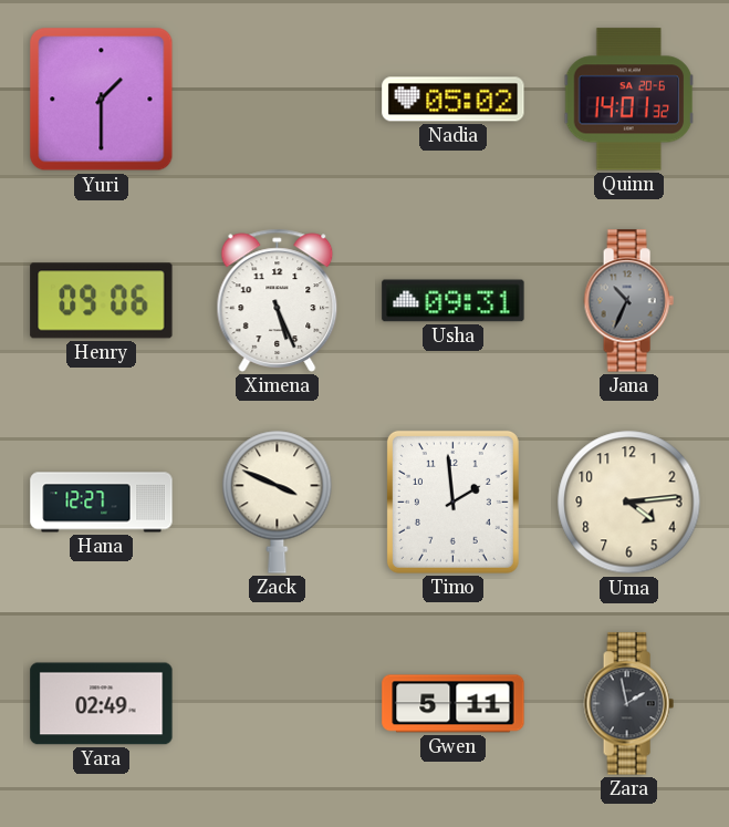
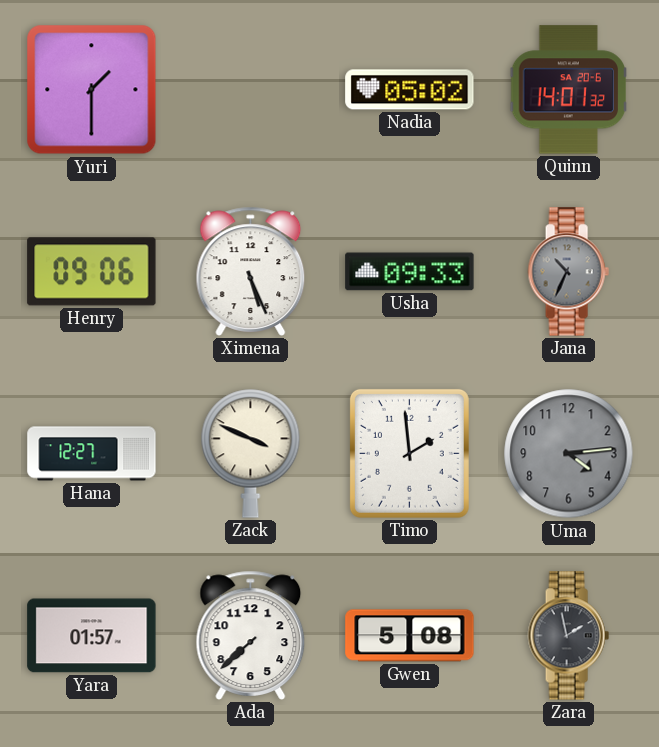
Usha: 09:31 -> 09:33
Uma dial: cream -> grey
Yara: 02:49 -> 01:57
Ada: none -> 7:38
Gwen: 5:11 -> 5:08
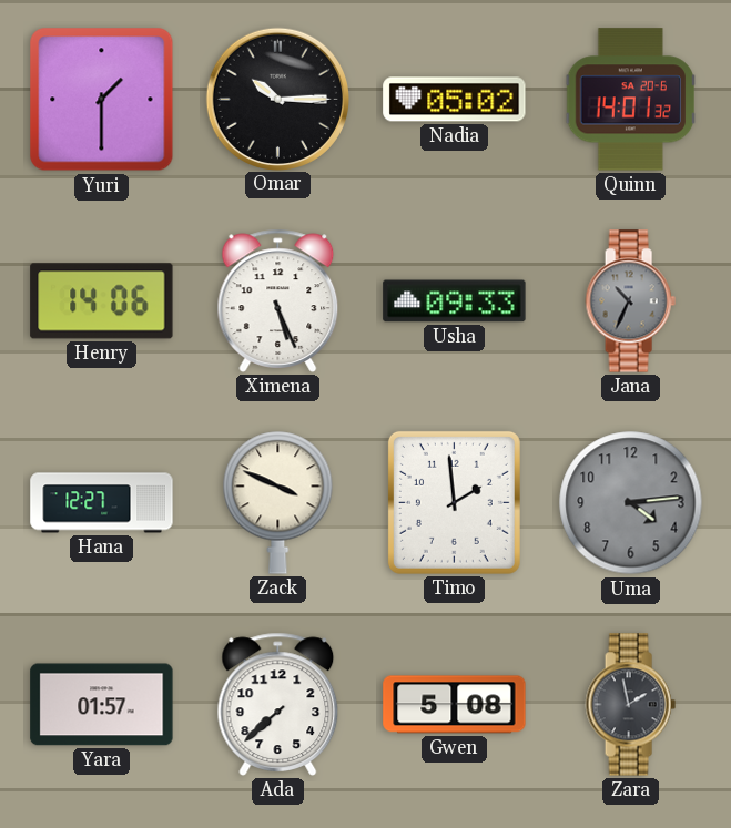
Omar: none -> 10:15
Henry: 09:06 -> 14:06
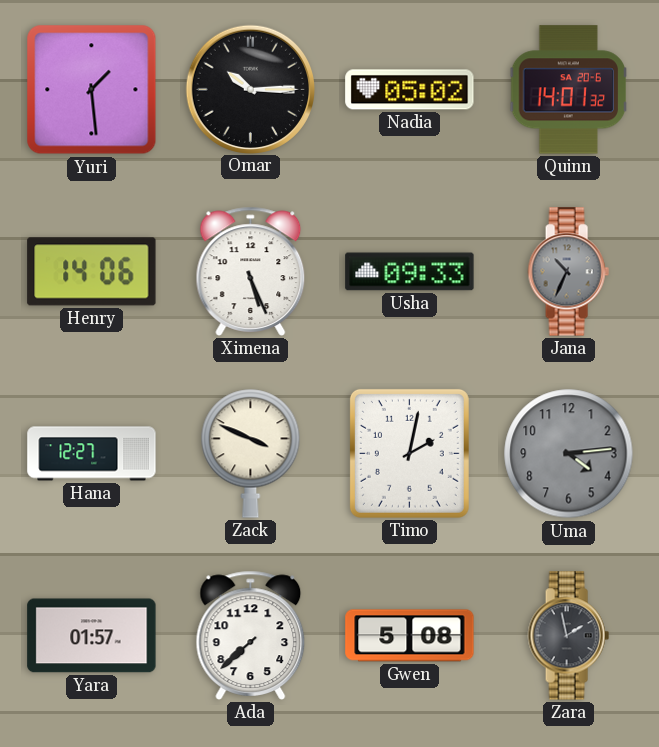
Yuri: 1:30 -> 1:29
Timo: 1:59 -> 2:02
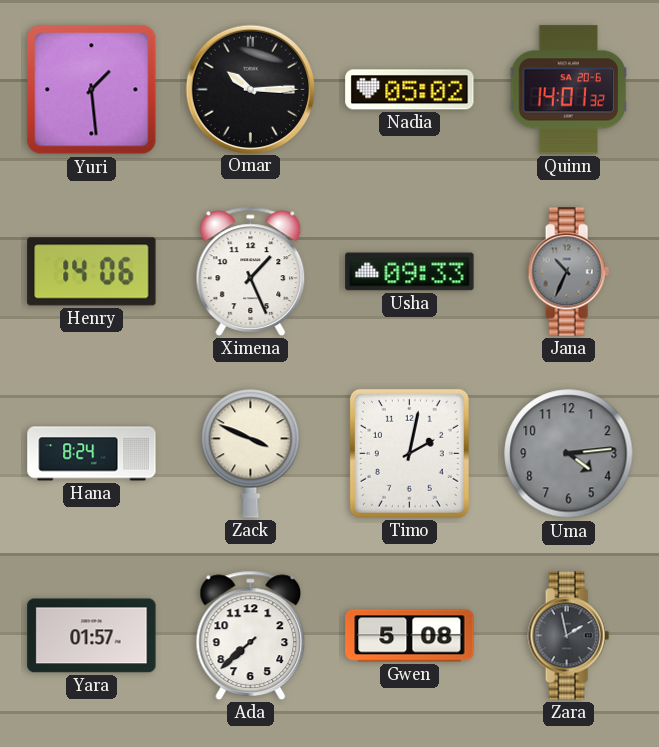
Ximena: 5:26 -> 1:26
Hana: 12:27 -> 8:24
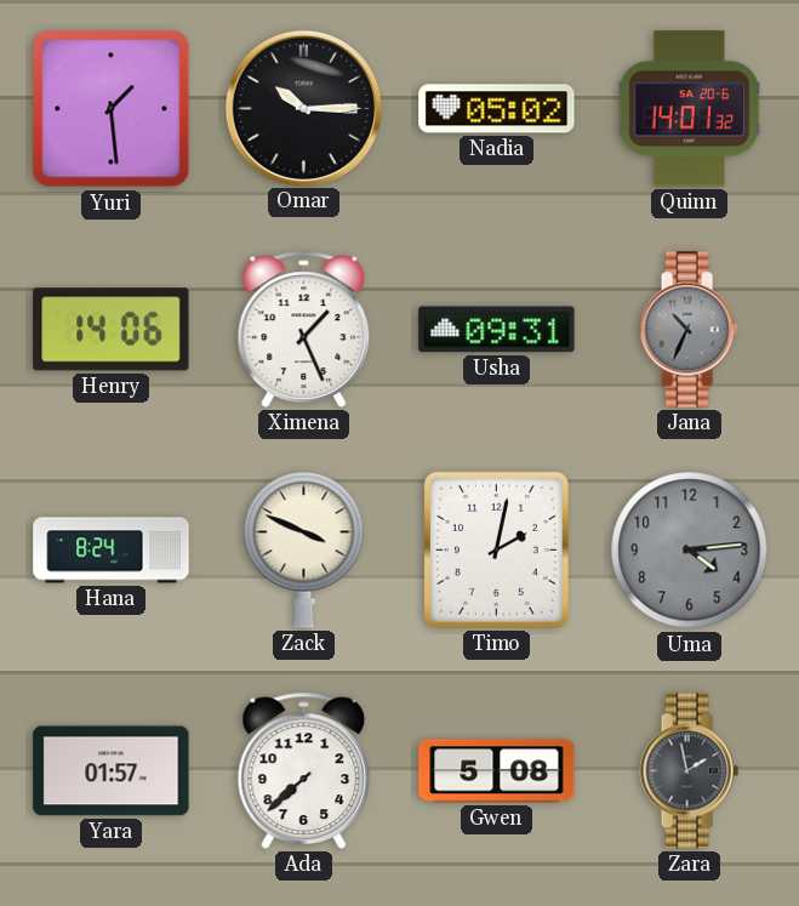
Usha: 09:33 -> 09:31
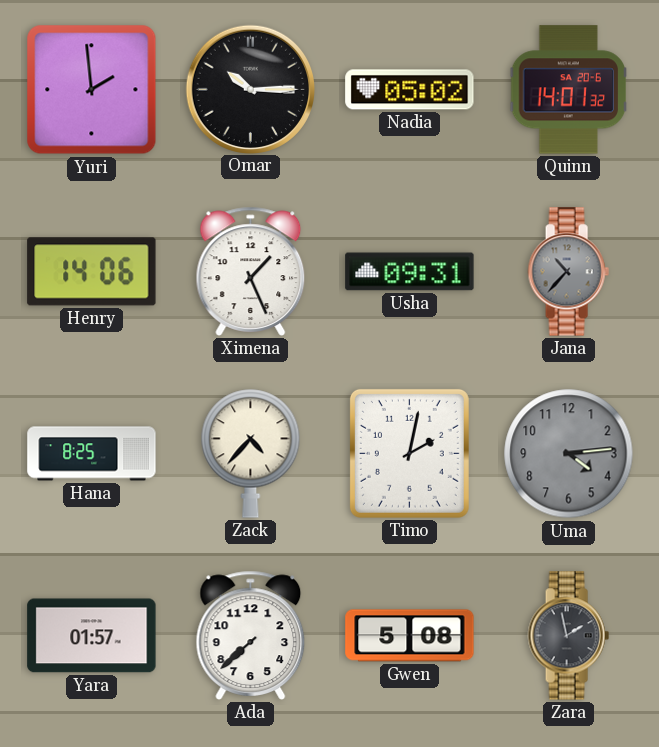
Yuri: 1:29 -> 1:59
Jana: 10:34 -> 10:37
Hana: 8:24 -> 8:25
Zack: 3:49 -> 4:37
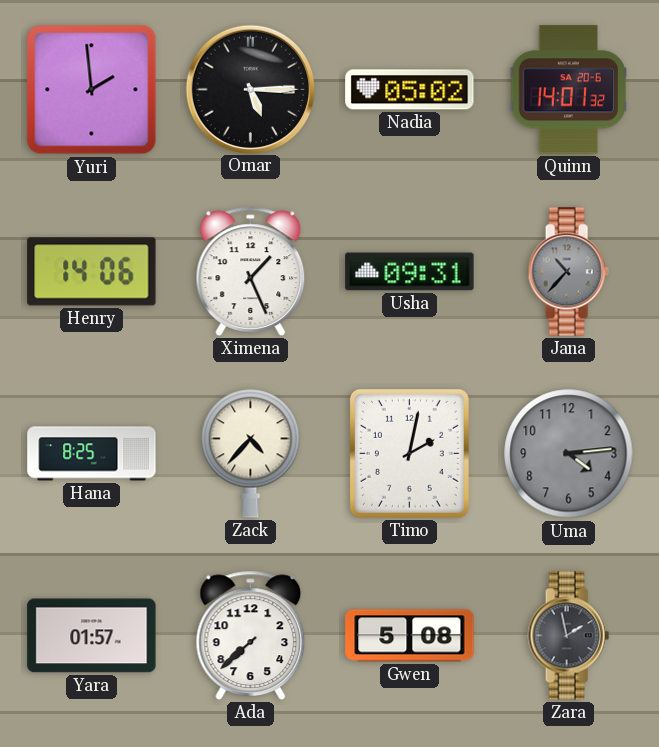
Omar: 10:15 -> 5:15
